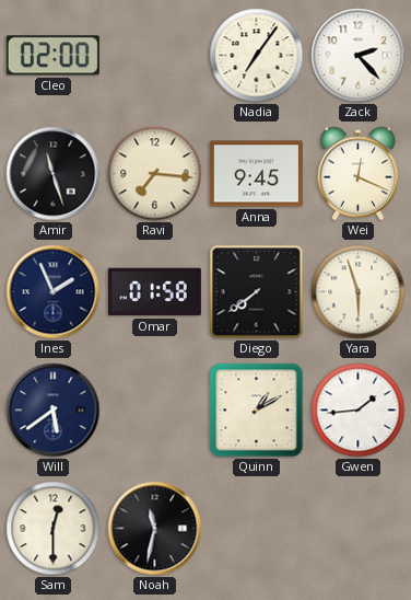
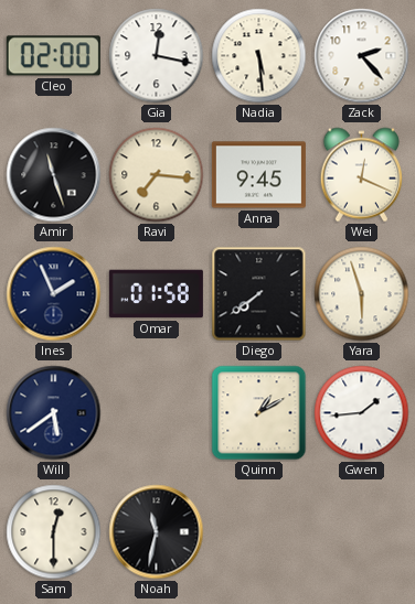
Gia: none -> 12:17
Nadia: 7:06 -> 5:29
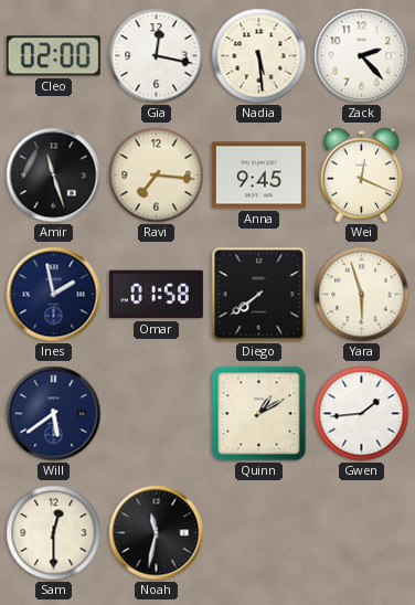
Ines: 1:56 -> 1:58
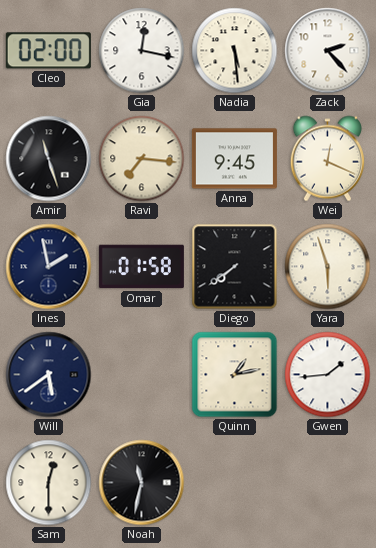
Quinn: 1:10 -> 1:13
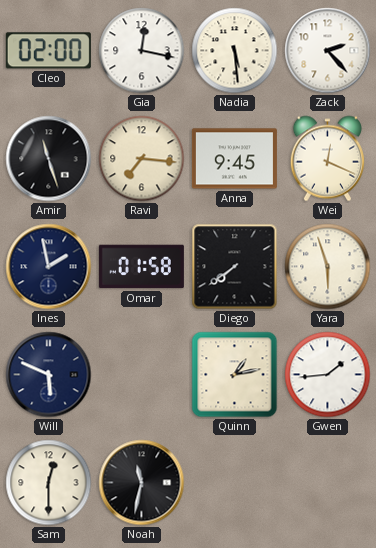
Will: 5:39 -> 5:49
